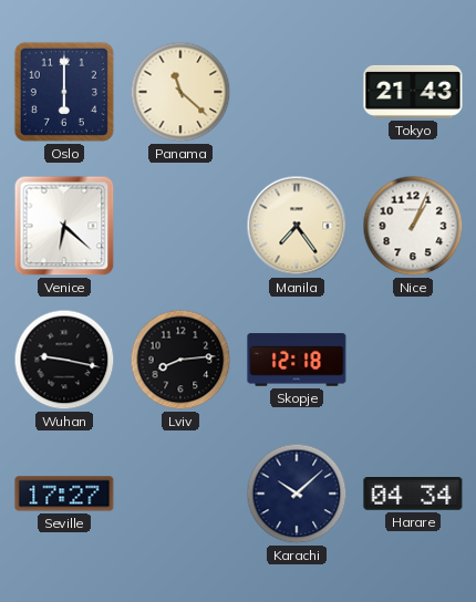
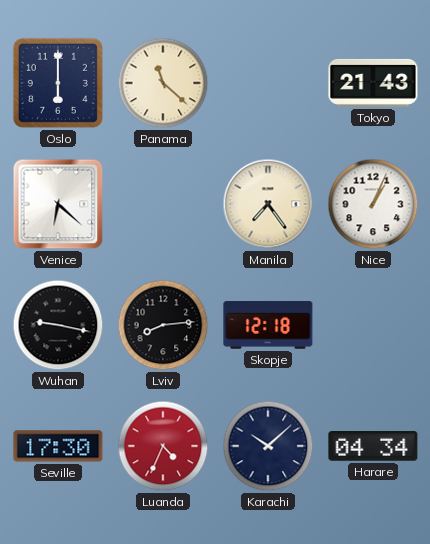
Seville: 17:27 -> 17:30
Luanda: none -> 4:34
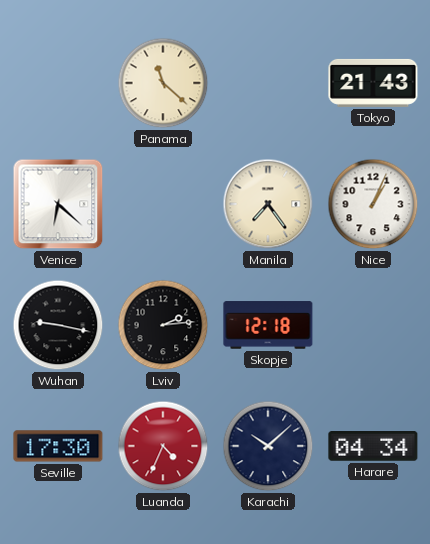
Oslo: 6:00 -> none
Lviv: 8:14 -> 2:14
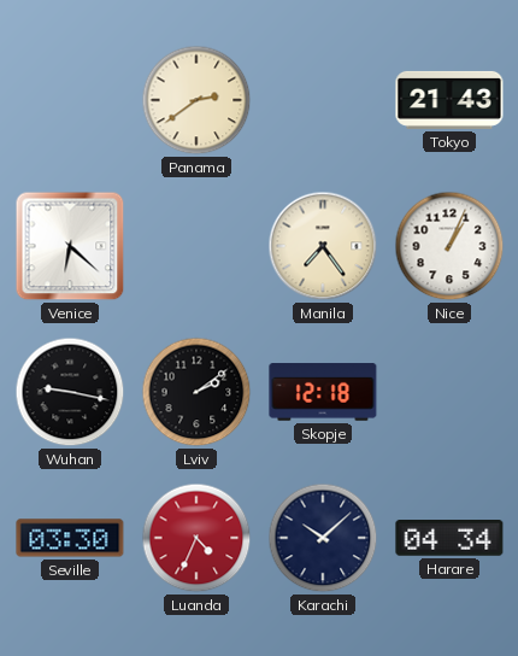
Panama: 11:22 -> 2:39
Lviv: 2:14 -> 2:09
Seville: 17:30 -> 03:30
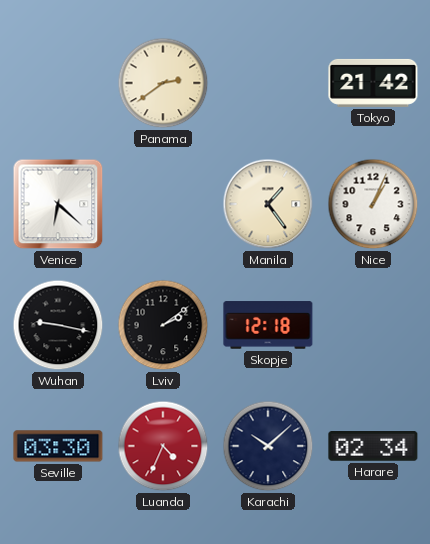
Tokyo: 21:43 -> 21:42
Manila: 7:24 -> 1:24
Harare: 04:34 -> 02:34
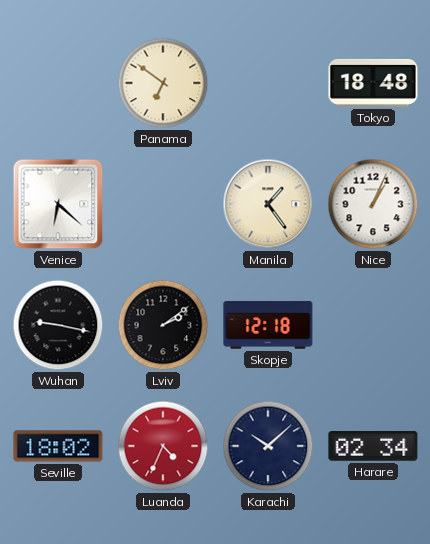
Panama: 2:39 -> 6:51
Tokyo: 21:42 -> 18:48
Seville: 03:30 -> 18:02
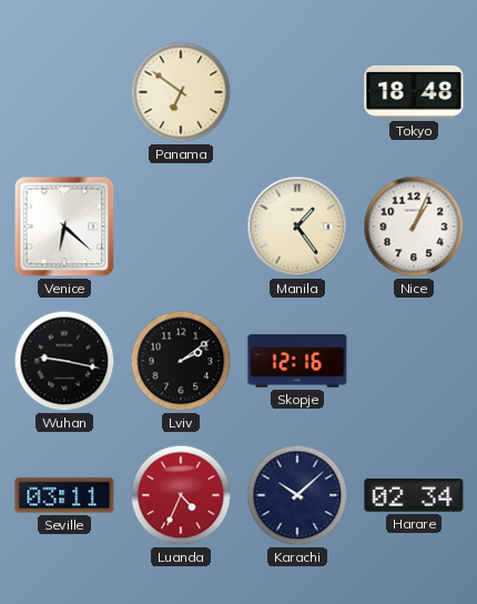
Skopje: 12:18 -> 12:16
Seville: 18:02 -> 03:11
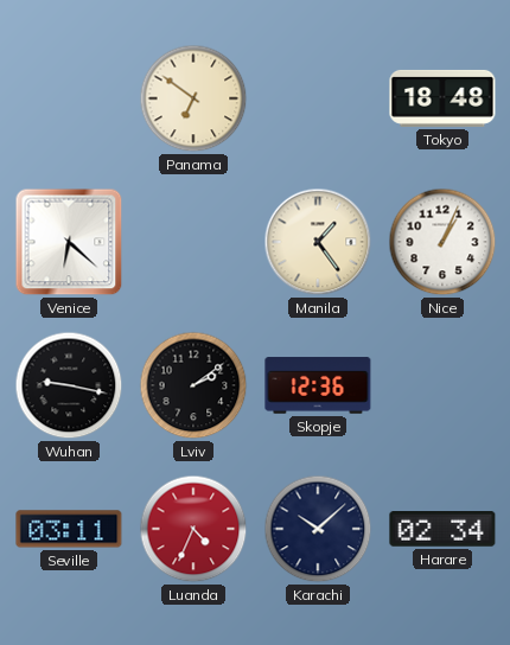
Skopje: 12:16 -> 12:36
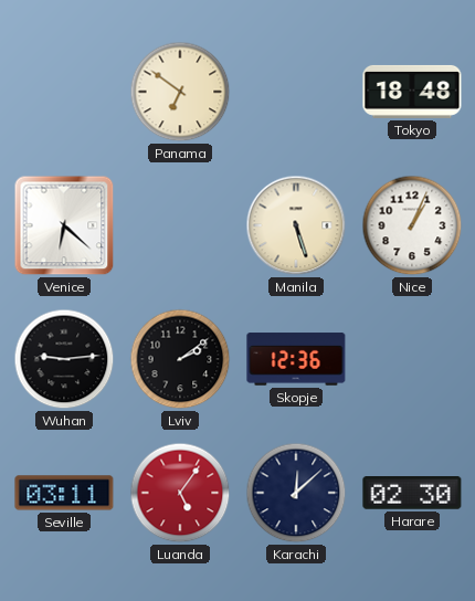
Manila: 1:24 -> 5:27
Wuhan: 9:17 -> 9:14
Luanda: 4:34 -> 5:06
Karachi: 10:08 -> 12:08
Harare: 02:34 -> 02:30
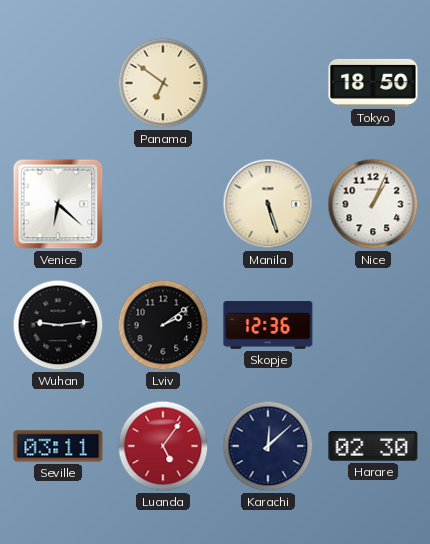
Tokyo: 18:48 -> 18:50
